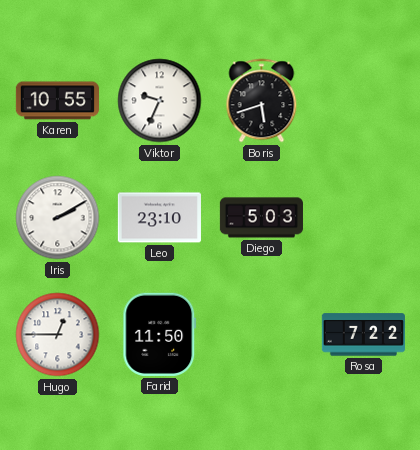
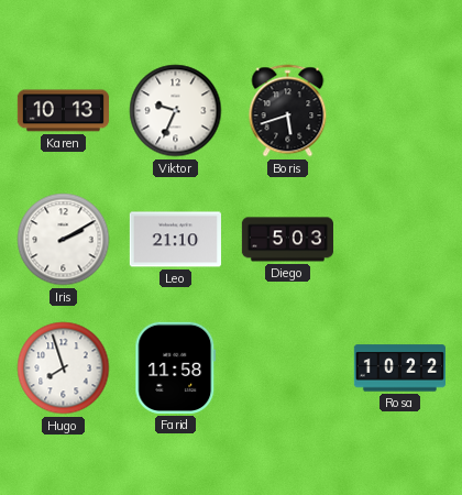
Karen: 10:55 -> 10:13
Leo: 23:10 -> 21:10
Hugo: 12:45 -> 7:57
Farid: 11:50 -> 11:58
Rosa: 7:22 -> 10:22
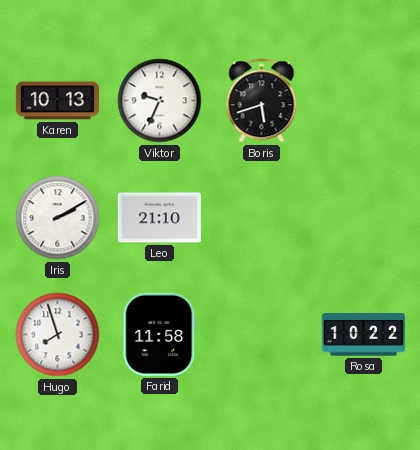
Diego: 5:03 -> none
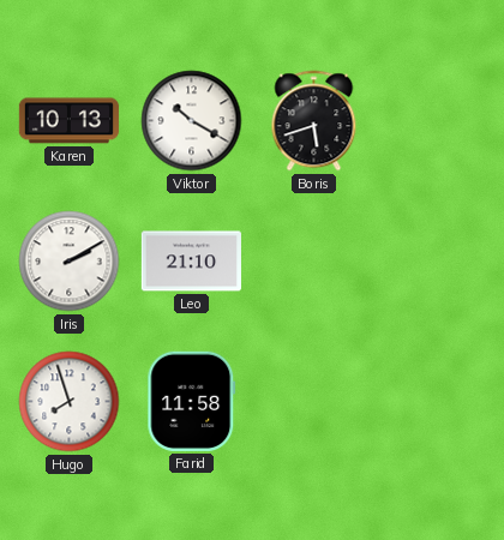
Viktor: 9:34 -> 10:20
Rosa: 10:22 -> none
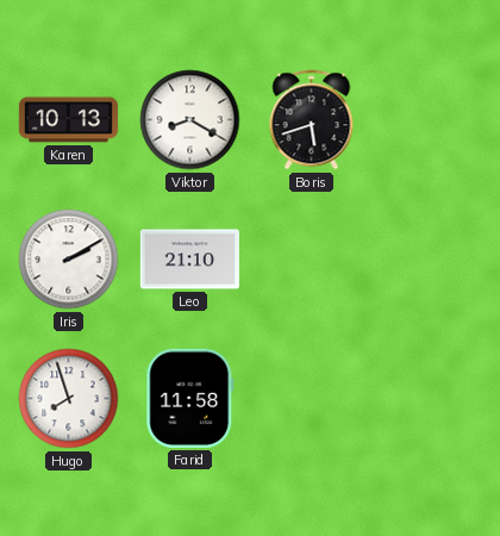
Viktor: 10:20 -> 8:20
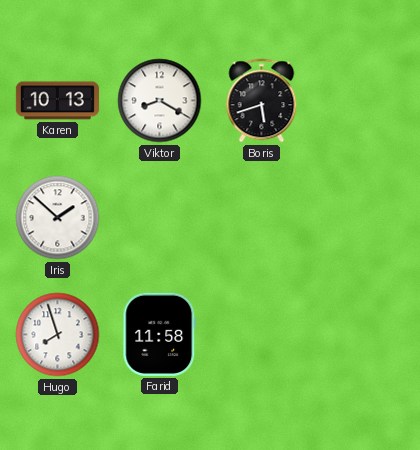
Iris: 2:10 -> 1:52
Leo: 21:10 -> none
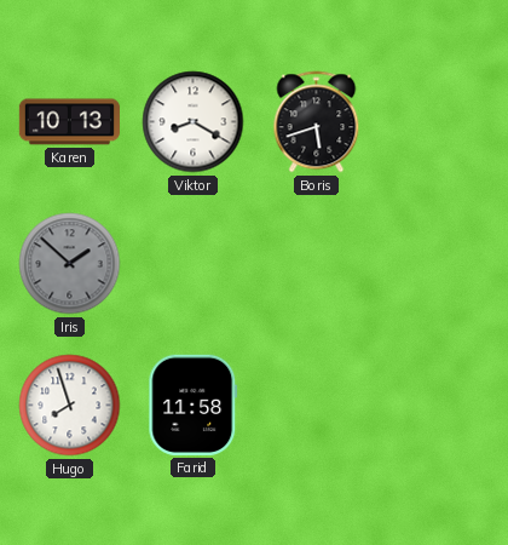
Iris dial: white -> grey
